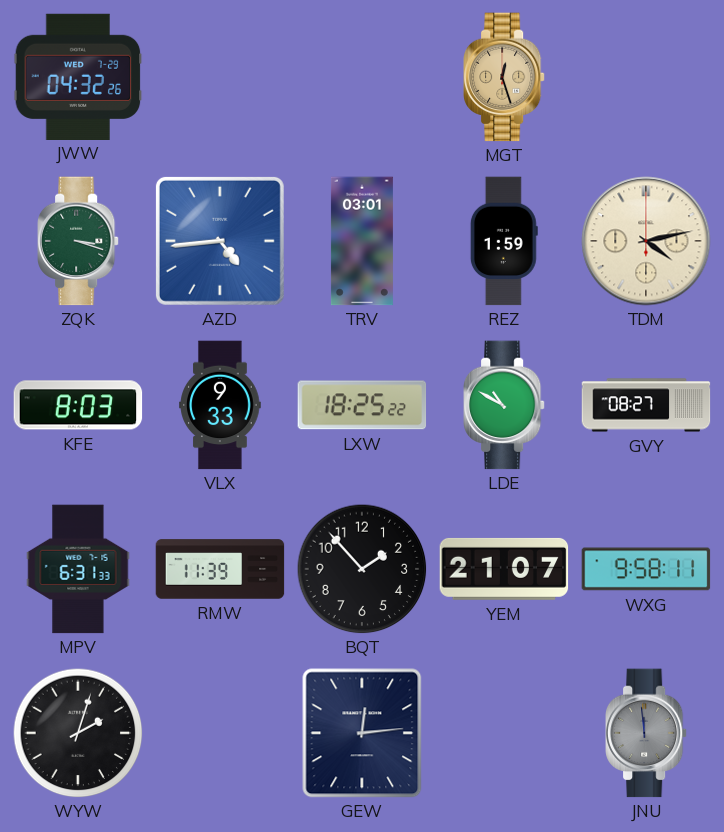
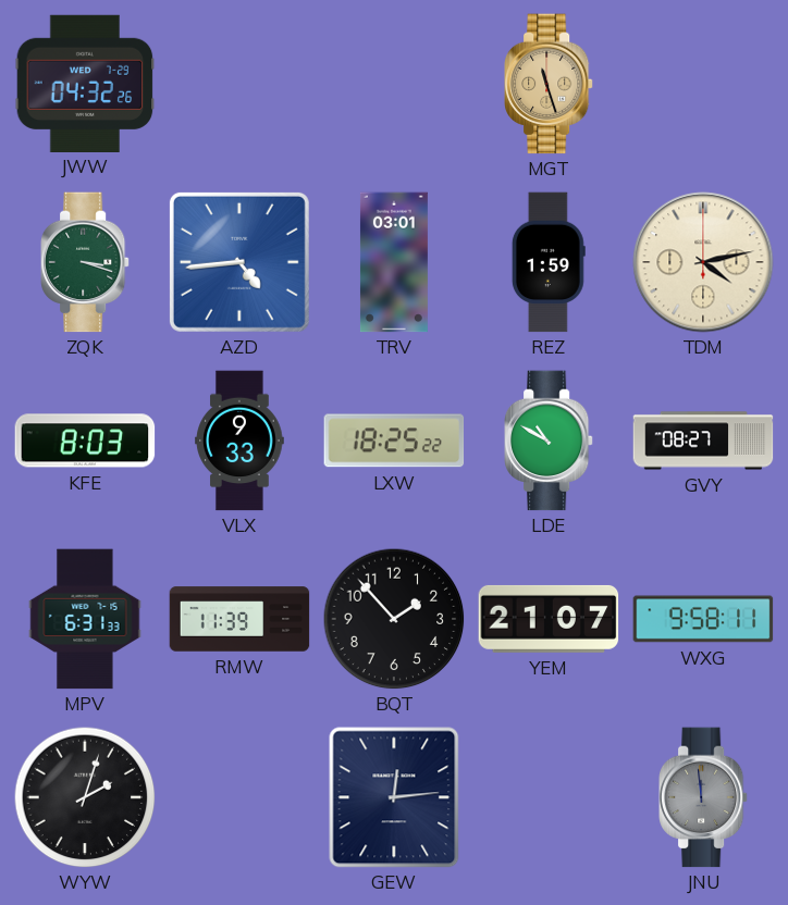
MGT: 12:27 -> 11:27
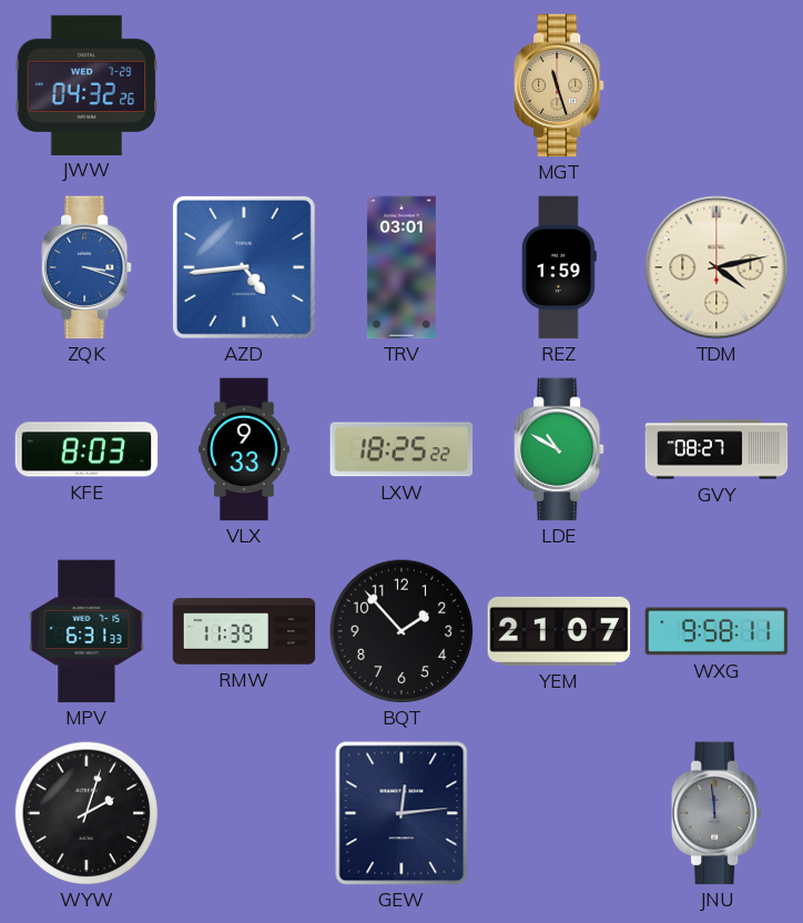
ZQK dial: green -> blue
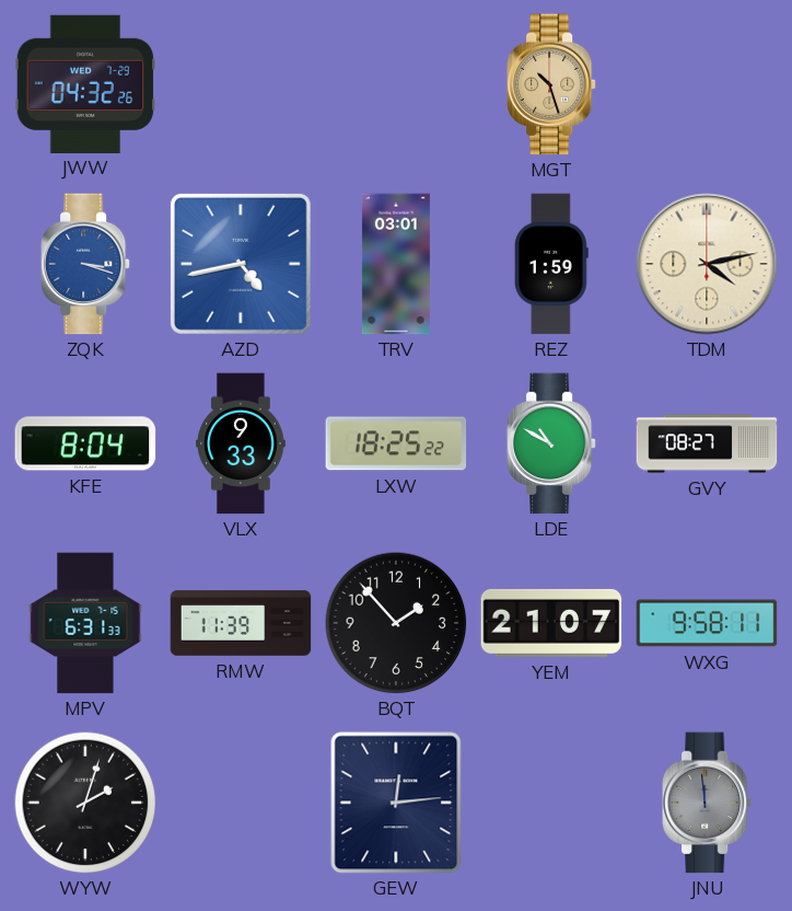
MGT: 11:27 -> 10:27
AZD: 4:44 -> 4:43
KFE: 8:03 -> 8:04
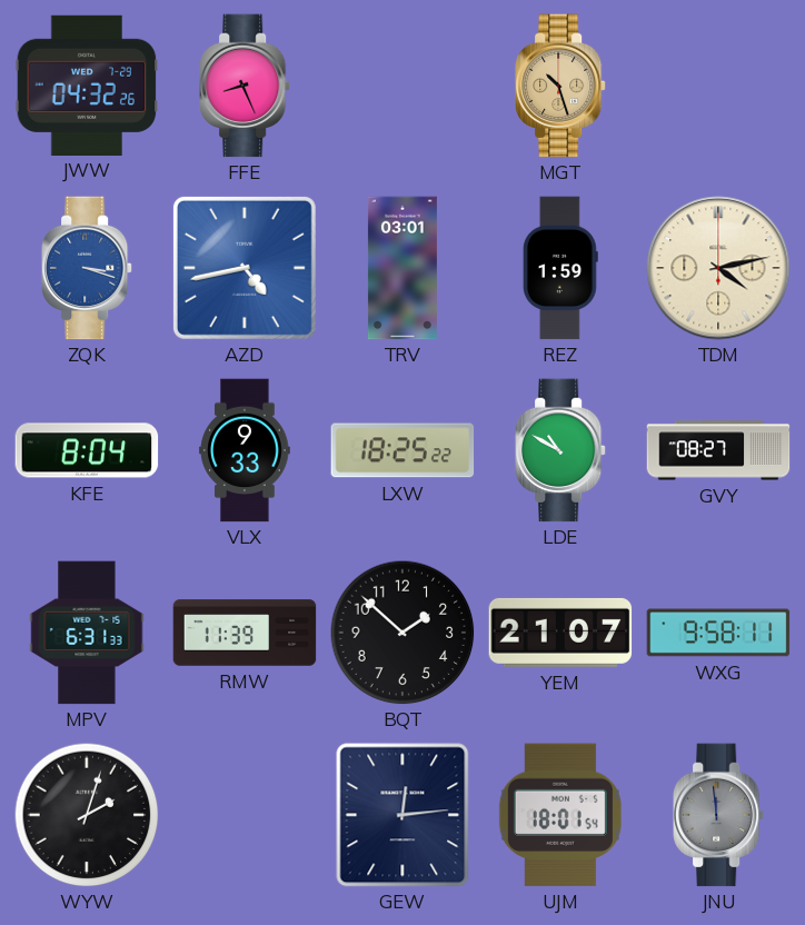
FFE: none -> 8:26
BQT: 1:53 -> 1:52
UJM: none -> 18:01
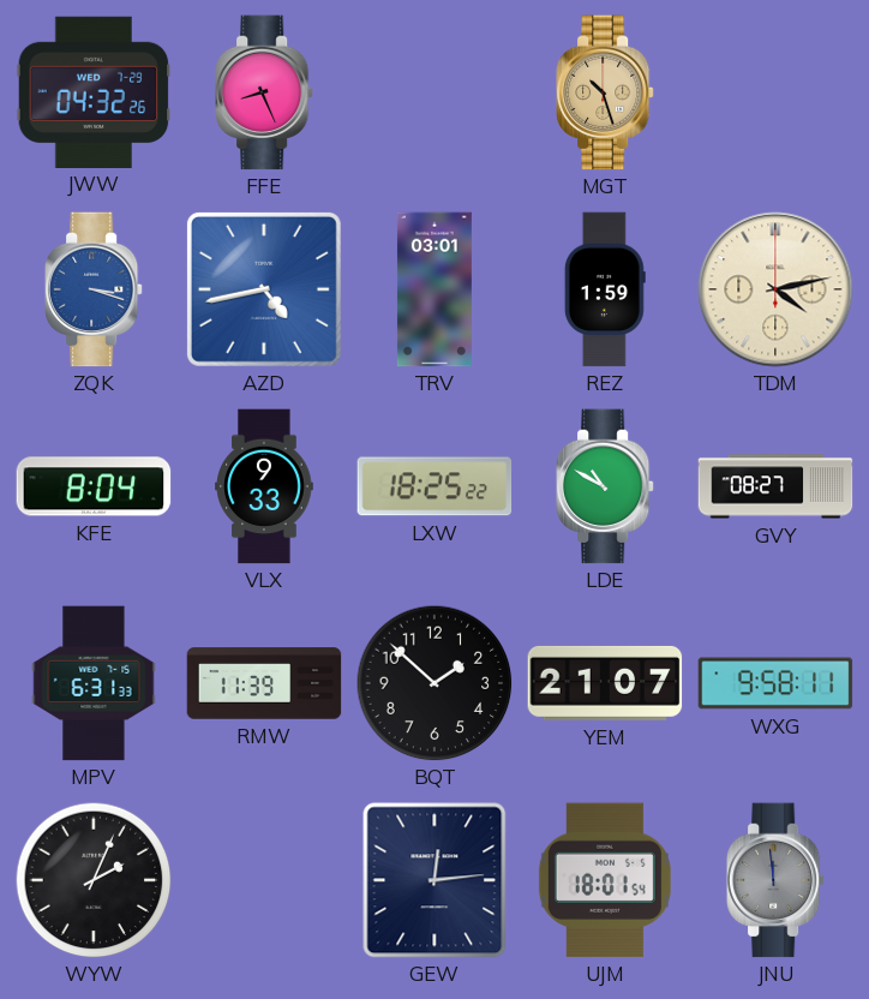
WYW: 2:03 -> 2:04
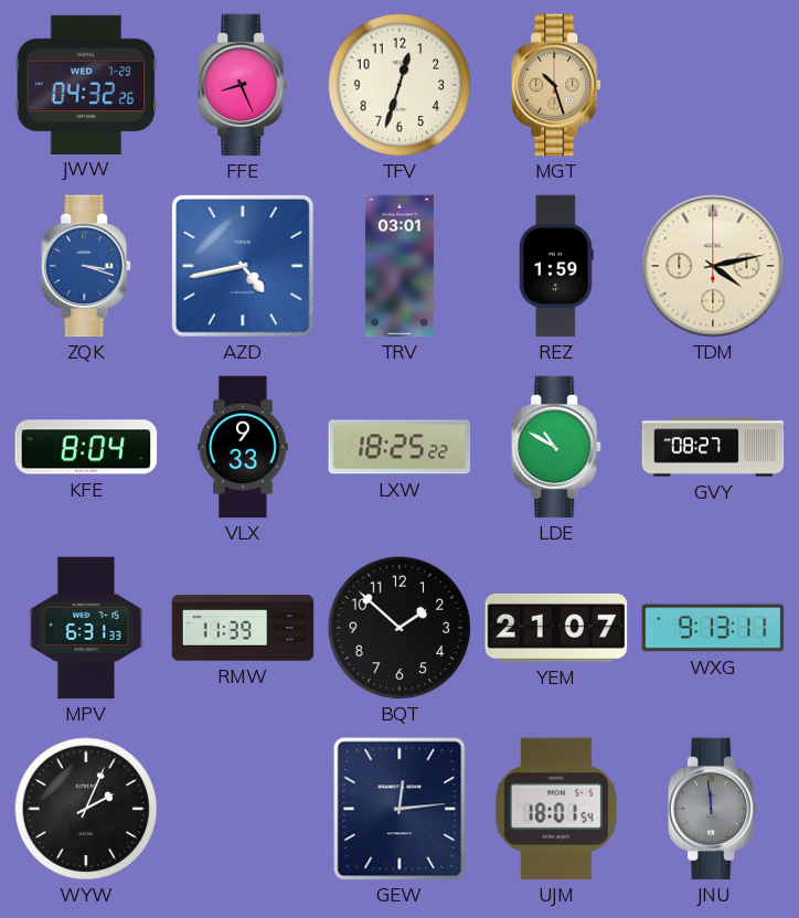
TFV: none -> 12:33
WXG: 9:58 -> 9:13
